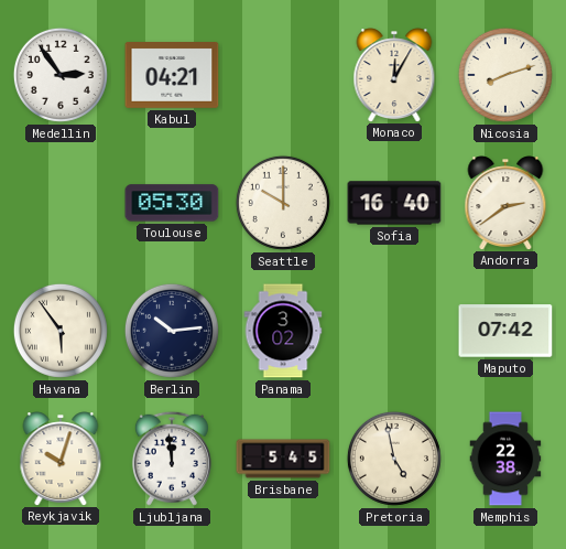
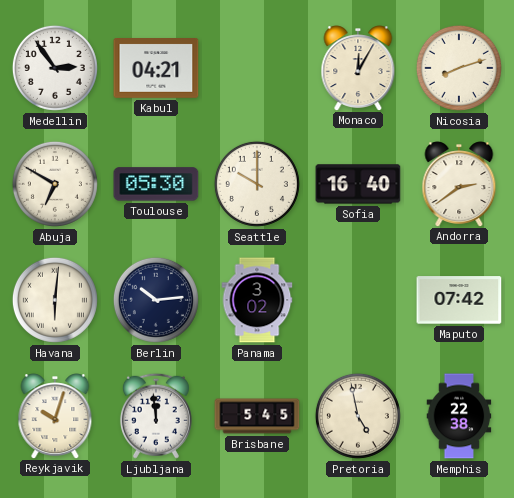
Abuja: none -> 6:50
Havana: 5:54 -> 6:01
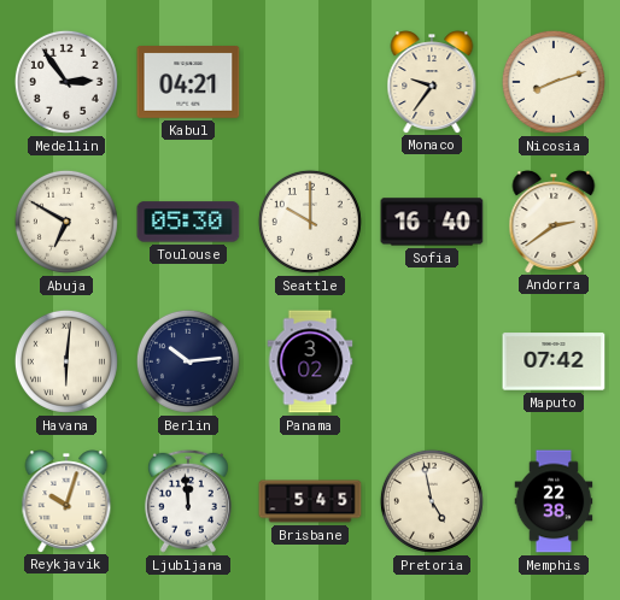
Monaco: 12:05 -> 9:36
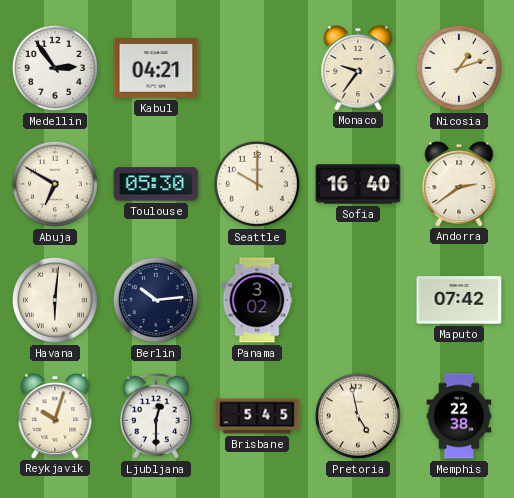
Nicosia: 8:12 -> 1:12
Ljubljana: 11:59 -> 12:30
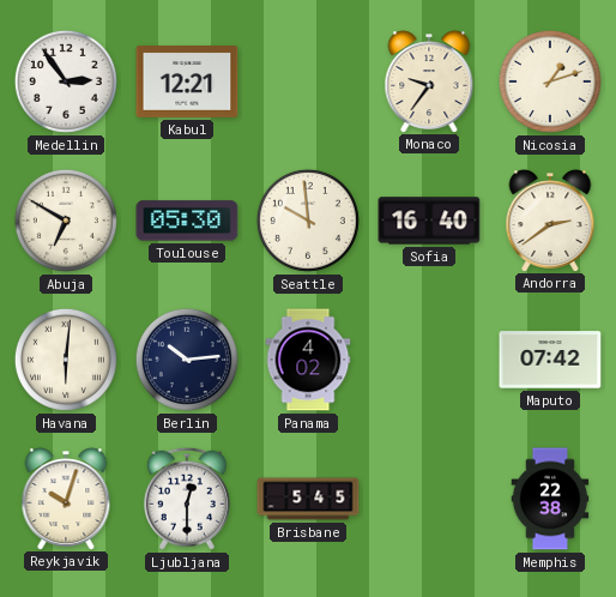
Kabul: 04:21 -> 12:21
Seattle: 10:00 -> 9:59
Panama: 3:02 -> 4:02
Pretoria: 4:58 -> none
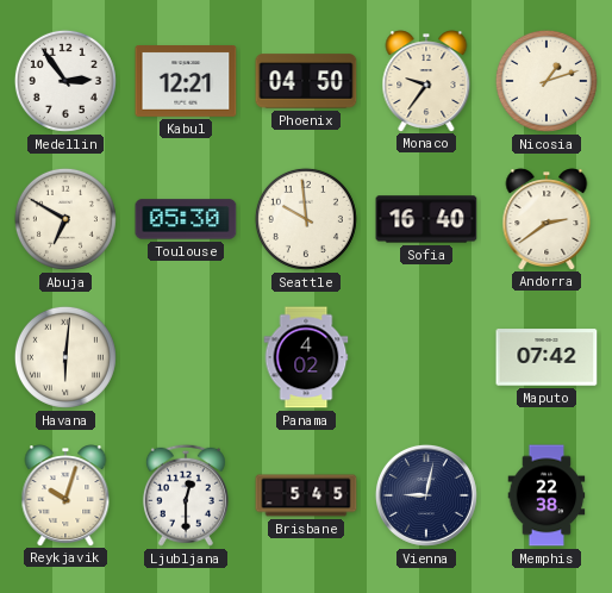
Phoenix: none -> 04:50
Berlin: 10:14 -> none
Vienna: none -> 9:02
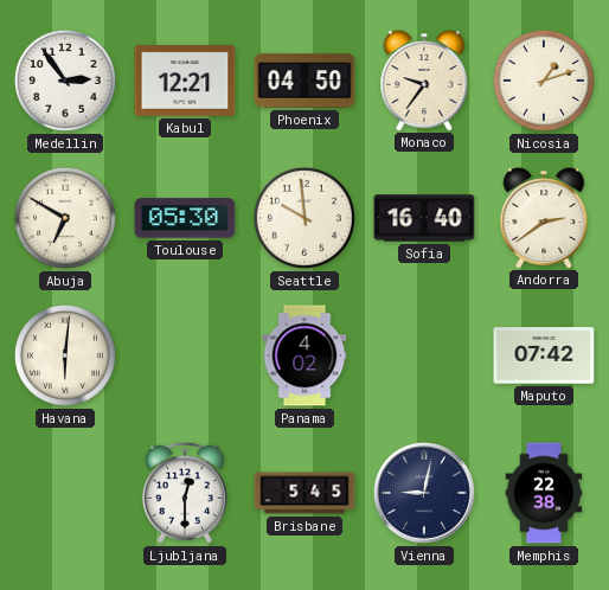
Reykjavik: 10:03 -> none
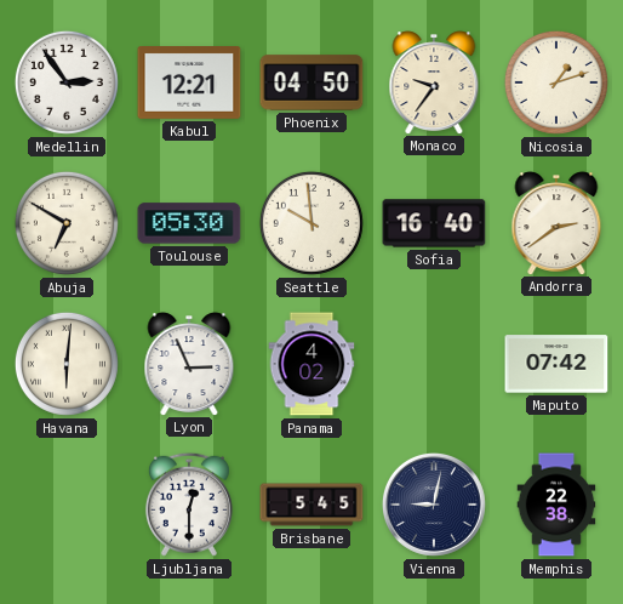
Lyon: none -> 2:56
